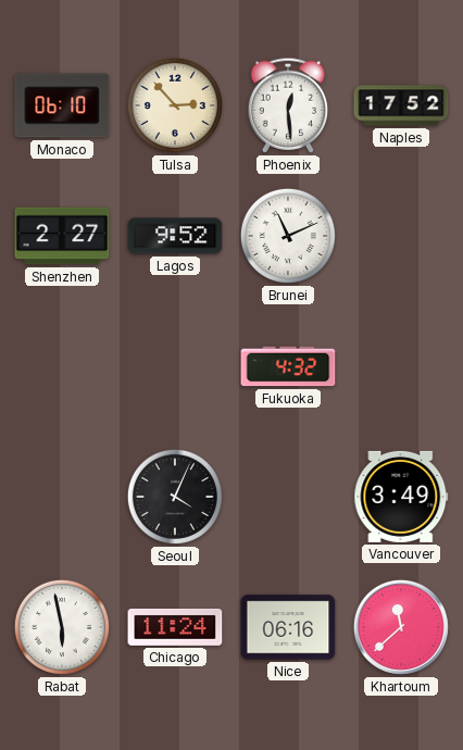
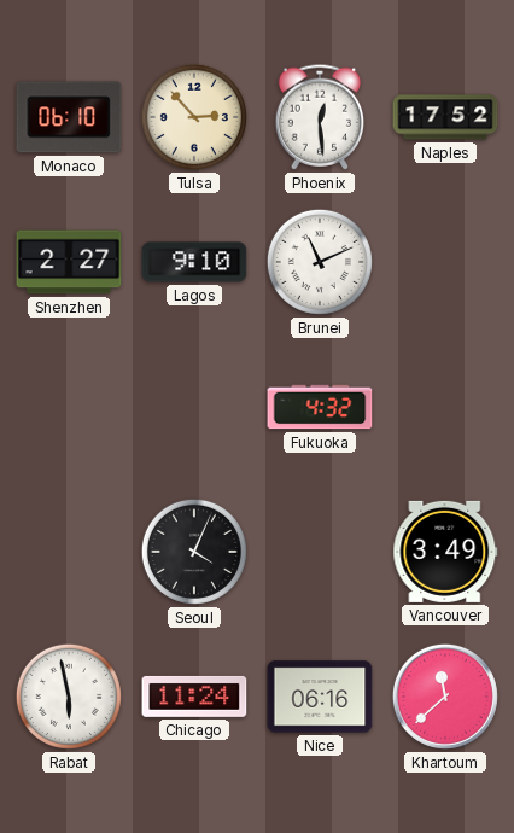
Lagos: 9:52 -> 9:10
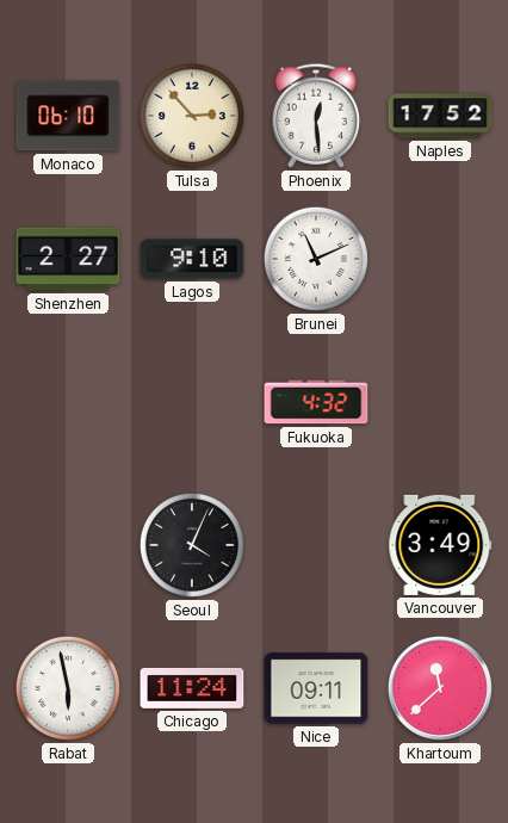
Nice: 06:16 -> 09:11
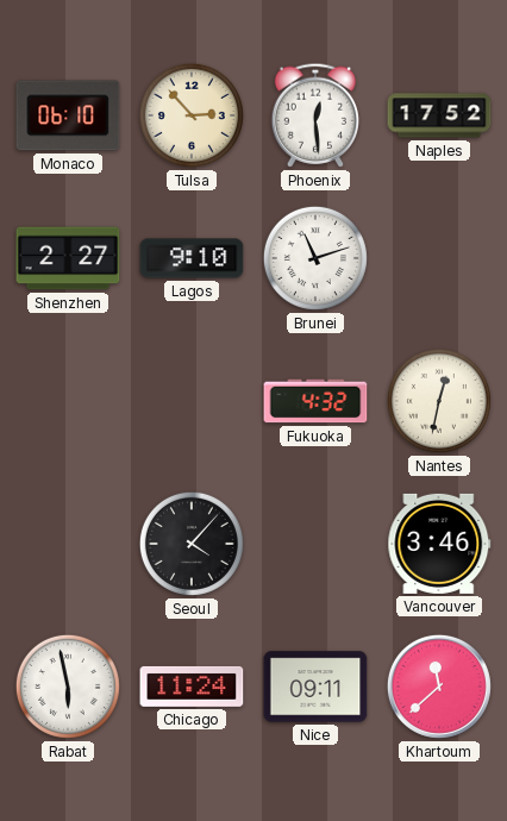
Brunei: 11:11 -> 11:12
Nantes: none -> 12:32
Seoul: 4:04 -> 4:07
Vancouver: 3:49 -> 3:46
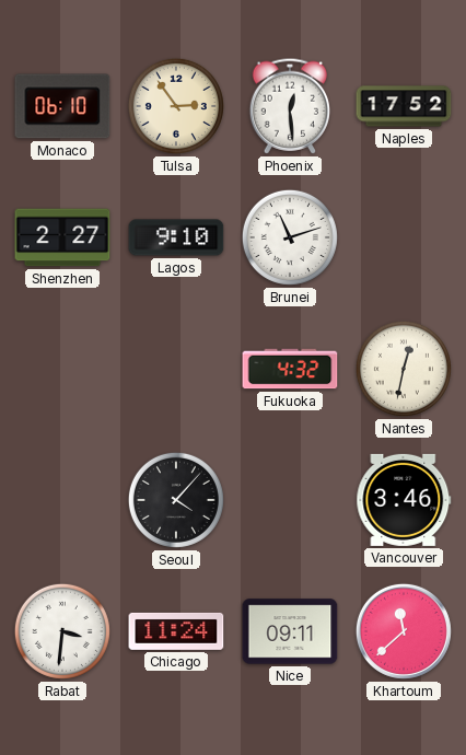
Tulsa: 2:53 -> 2:54
Rabat: 5:58 -> 3:31
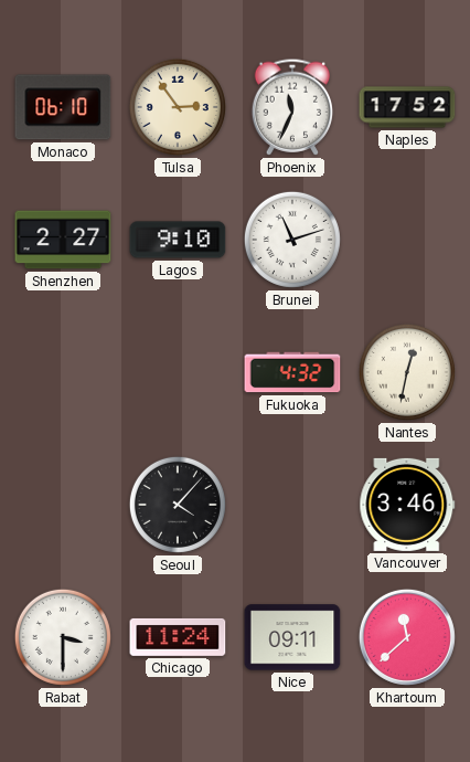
Phoenix: 12:29 -> 11:34
Rabat: 3:31 -> 3:30
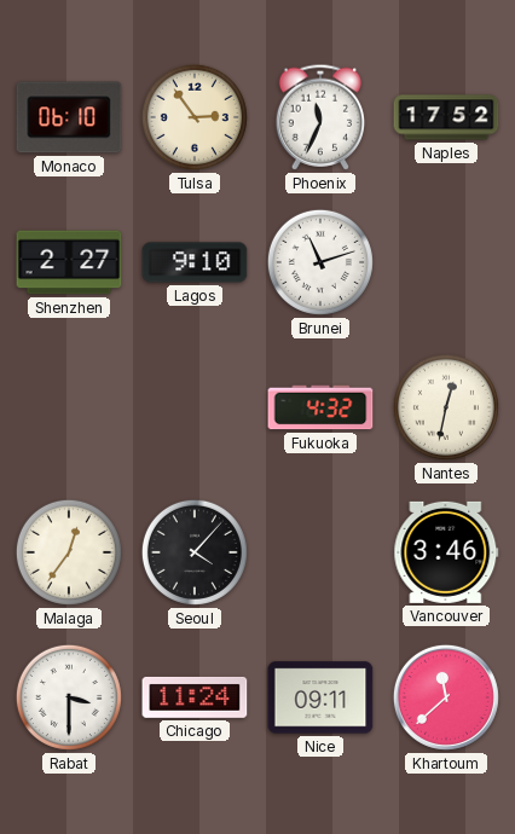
Malaga: none -> 12:36
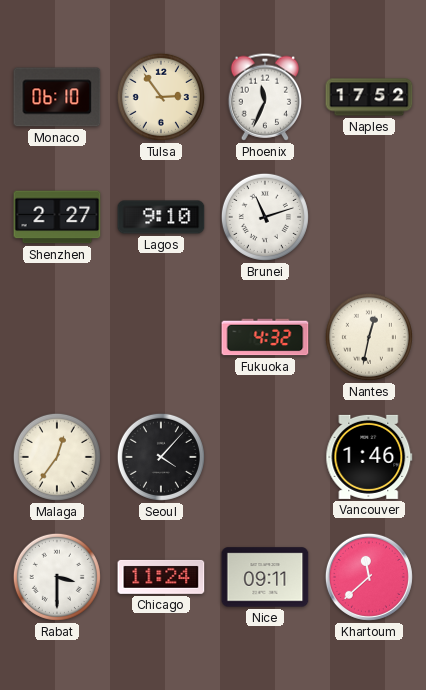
Vancouver: 3:46 -> 1:46
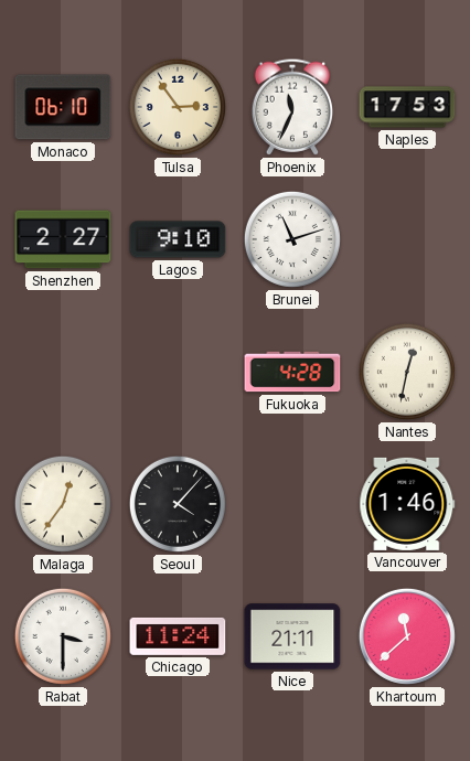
Naples: 17:52 -> 17:53
Fukuoka: 4:32 -> 4:28
Nice: 09:11 -> 21:11
